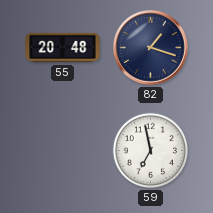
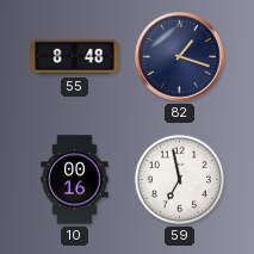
55: 20:48 -> 8:48
10: none -> 00:16
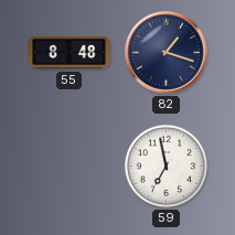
10: 00:16 -> none
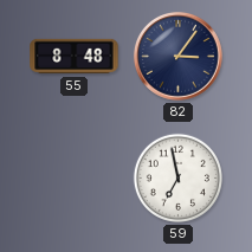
82: 1:18 -> 3:06
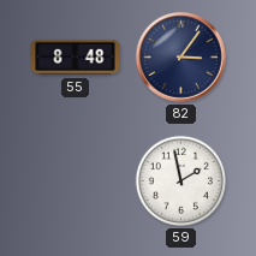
59: 6:58 -> 1:58
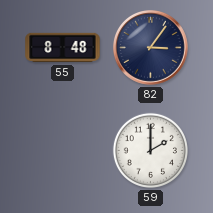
59: 1:58 -> 2:00
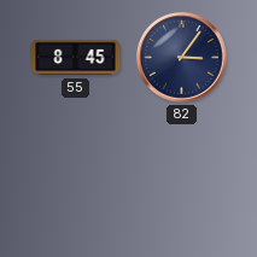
55: 8:48 -> 8:45
59: 2:00 -> none
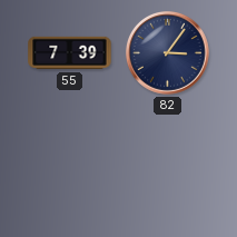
55: 8:45 -> 7:39
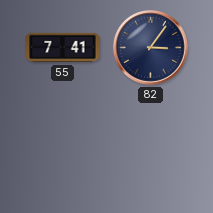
55: 7:39 -> 7:41
